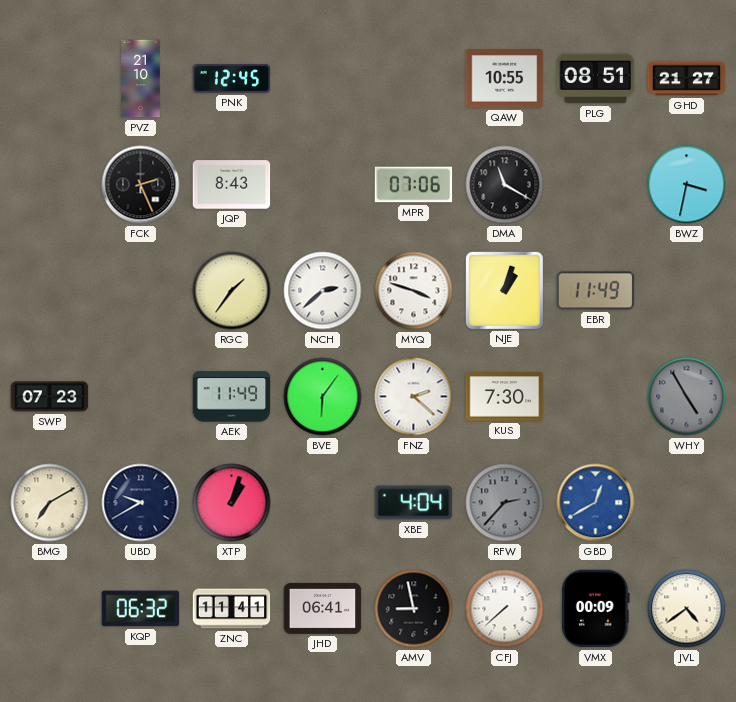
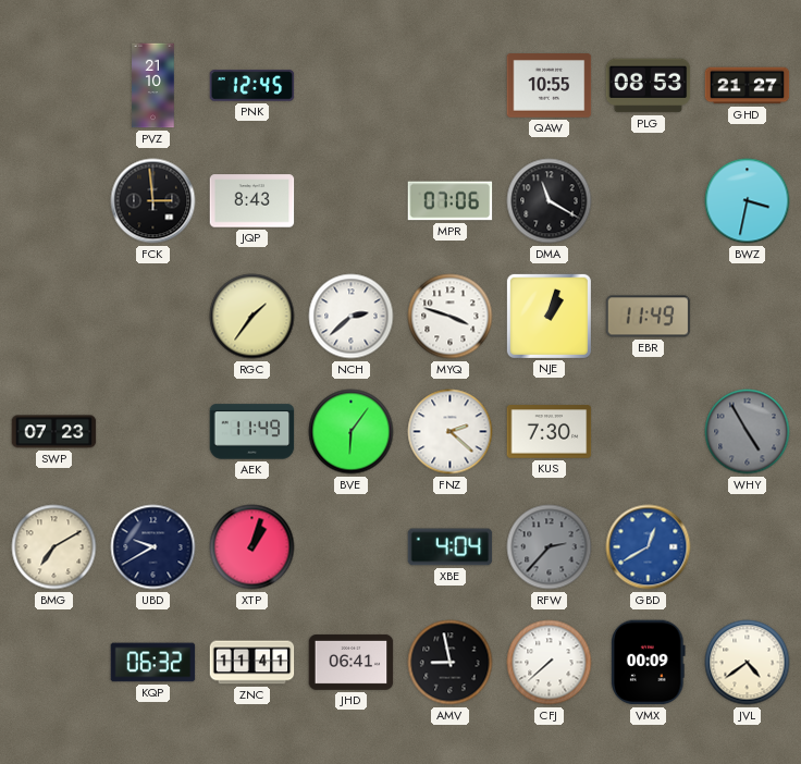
PLG: 08:51 -> 08:53
FCK: 2:26 -> 2:59
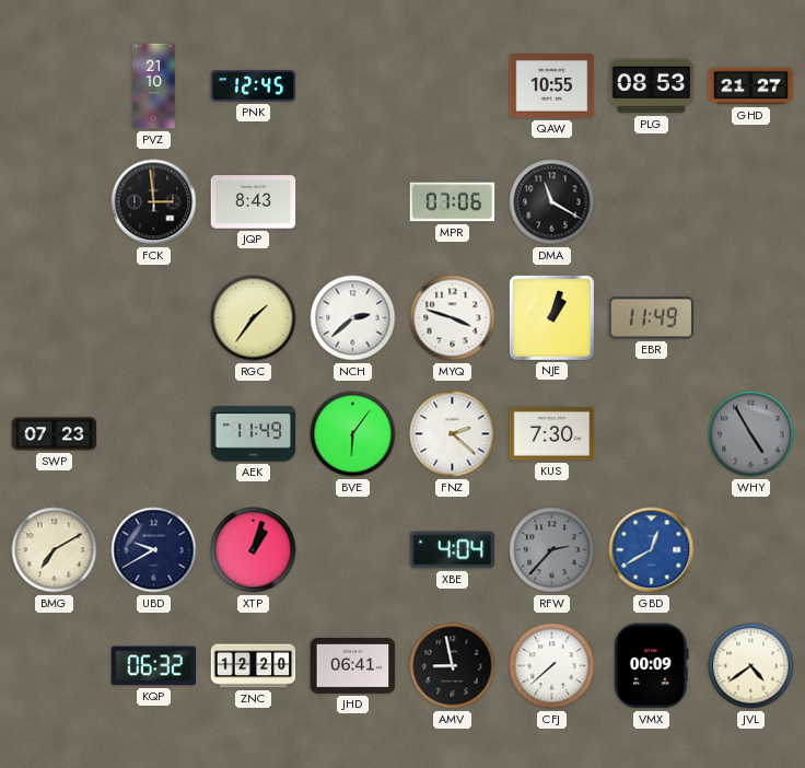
BWZ: 3:32 -> none
ZNC: 11:41 -> 12:20
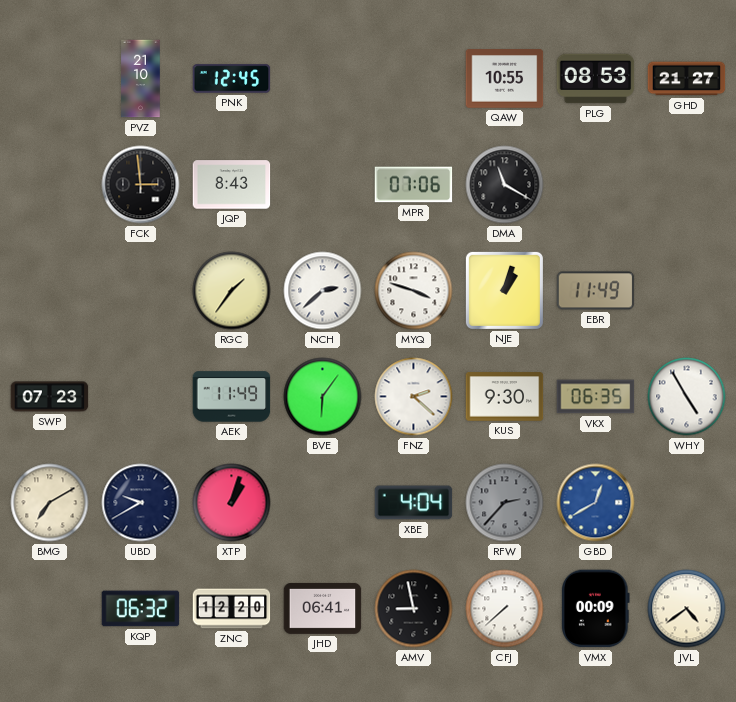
KUS: 7:30 -> 9:30
VKX: none -> 06:35
WHY dial: grey -> white
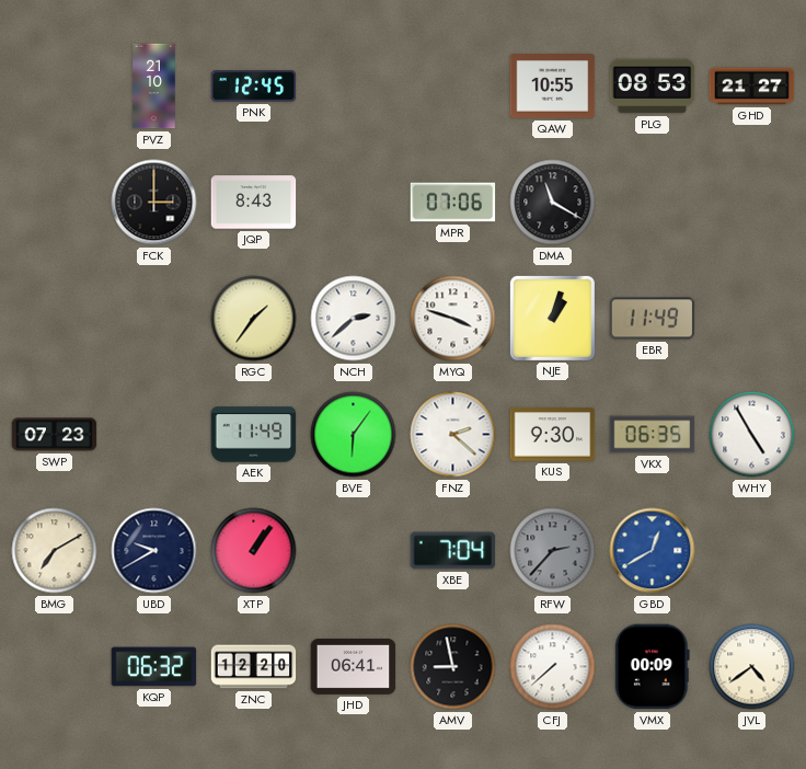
FCK: 2:59 -> 3:00
XTP: 1:03 -> 1:06
XBE: 4:04 -> 7:04
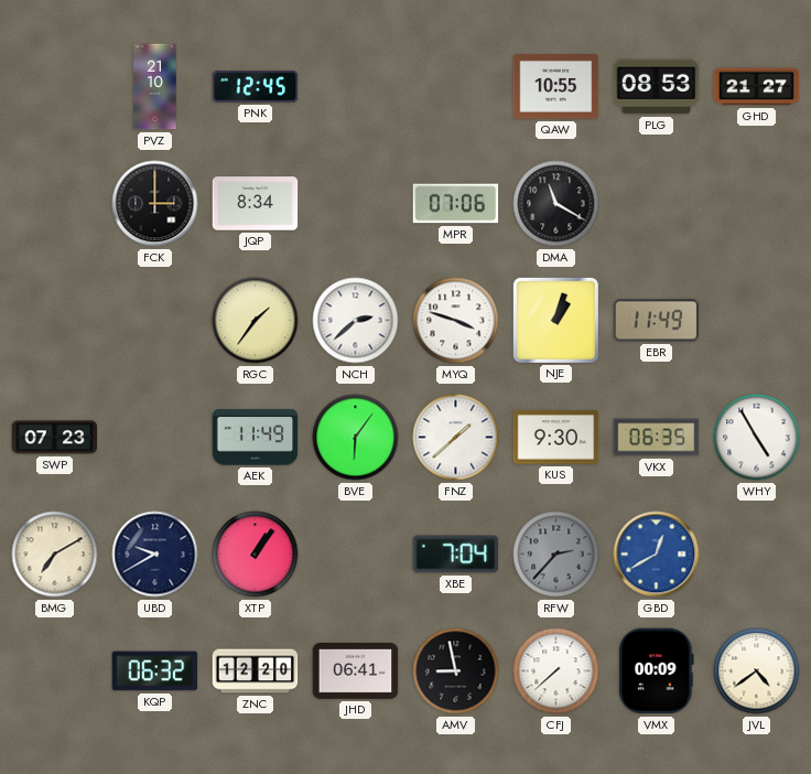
JQP: 8:43 -> 8:34
FNZ: 2:22 -> 1:38
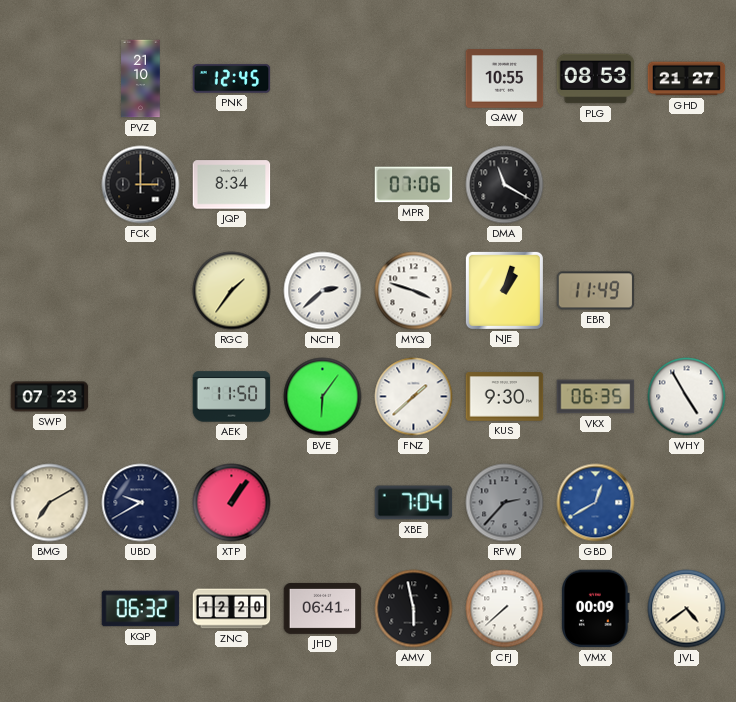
AEK: 11:49 -> 11:50
AMV: 8:58 -> 5:58
